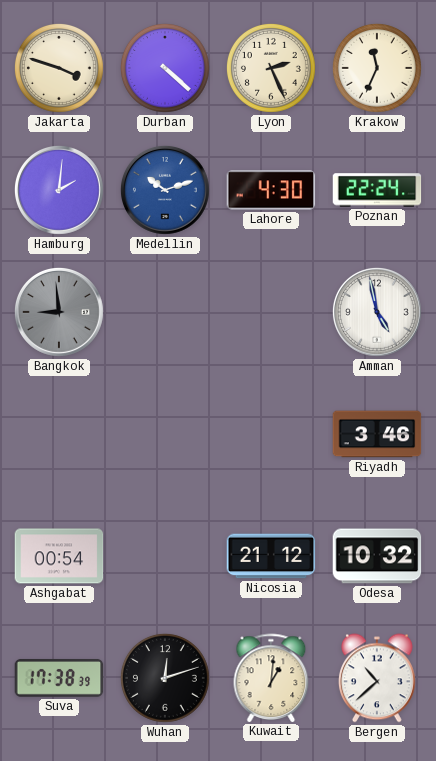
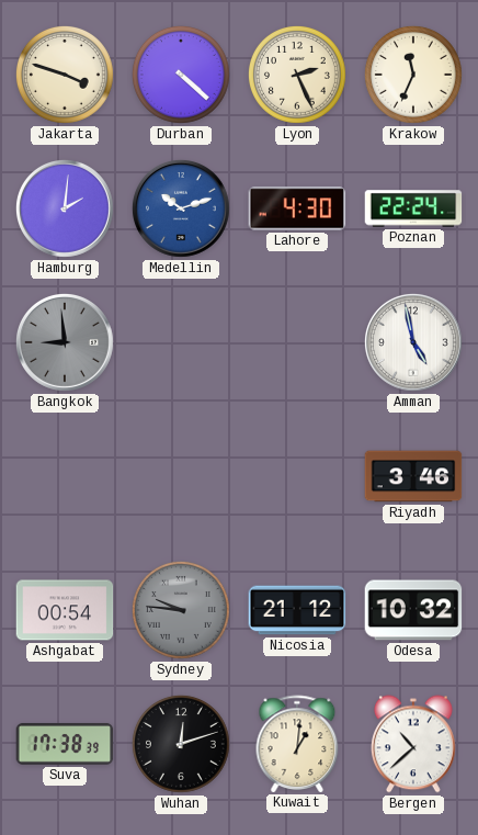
Sydney: none -> 9:46
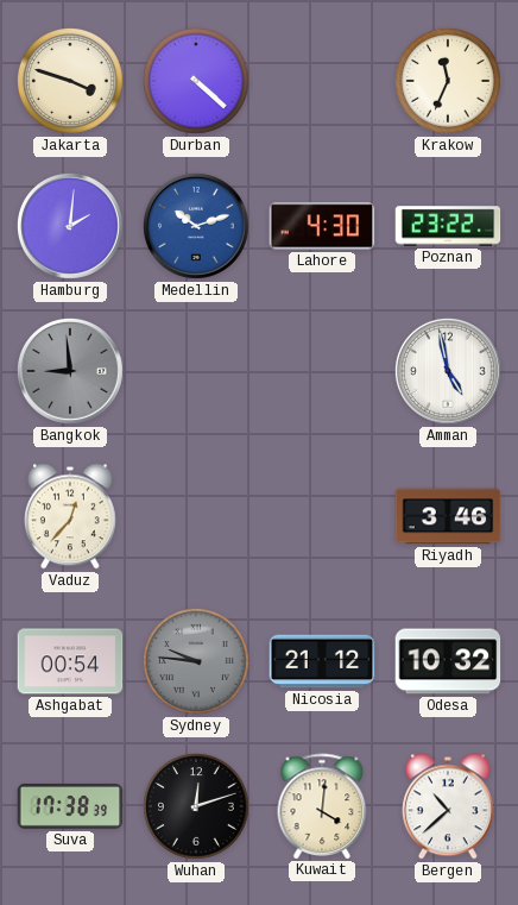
Lyon: 2:26 -> none
Poznan: 22:24 -> 23:22
Vaduz: none -> 12:37
Kuwait: 1:01 -> 4:01
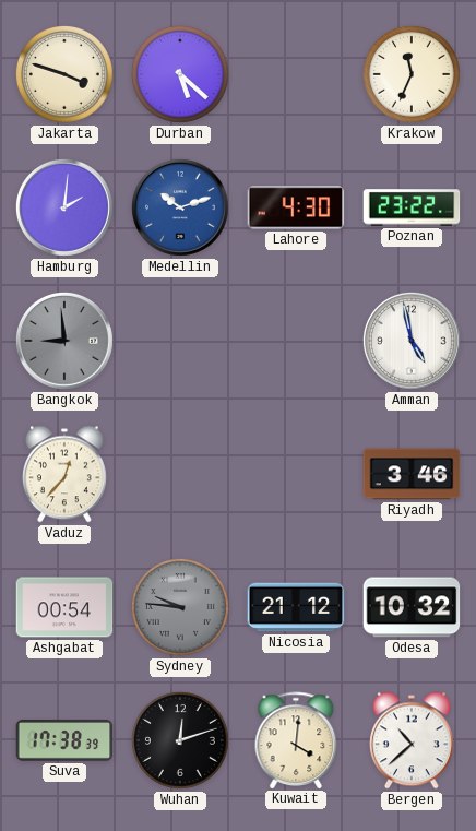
Durban: 4:22 -> 5:22
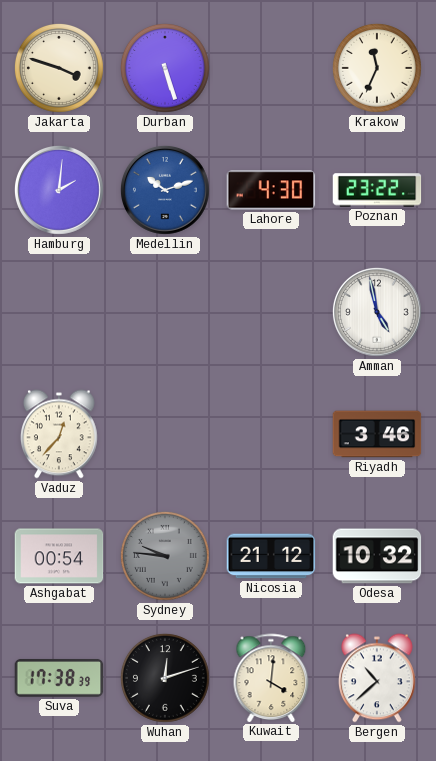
Durban: 5:22 -> 5:27
Bangkok: 8:59 -> none
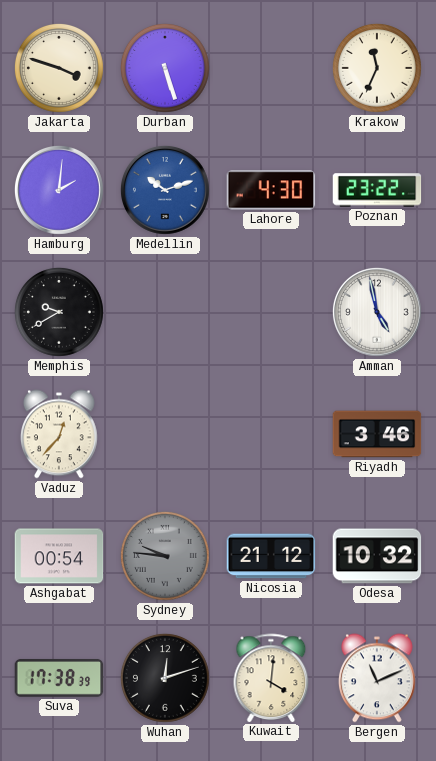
Memphis: none -> 9:40
Bergen: 10:38 -> 11:11
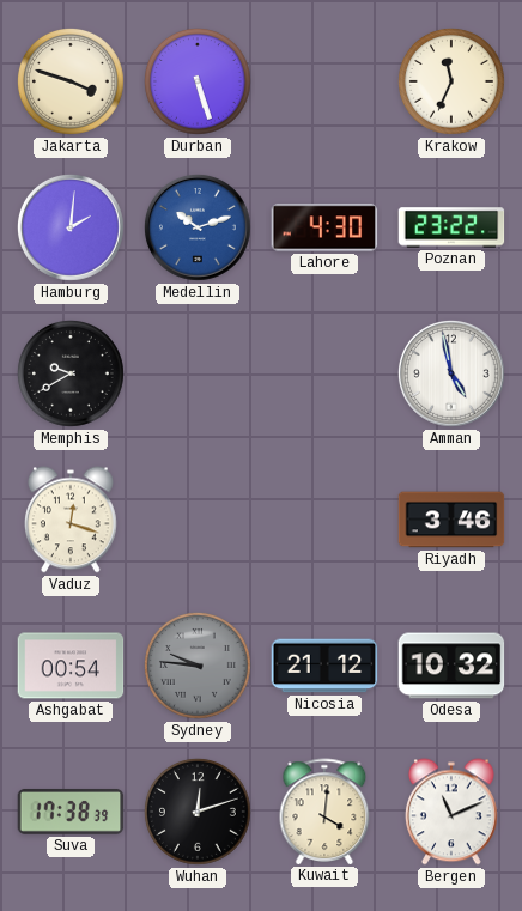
Vaduz: 12:37 -> 12:18
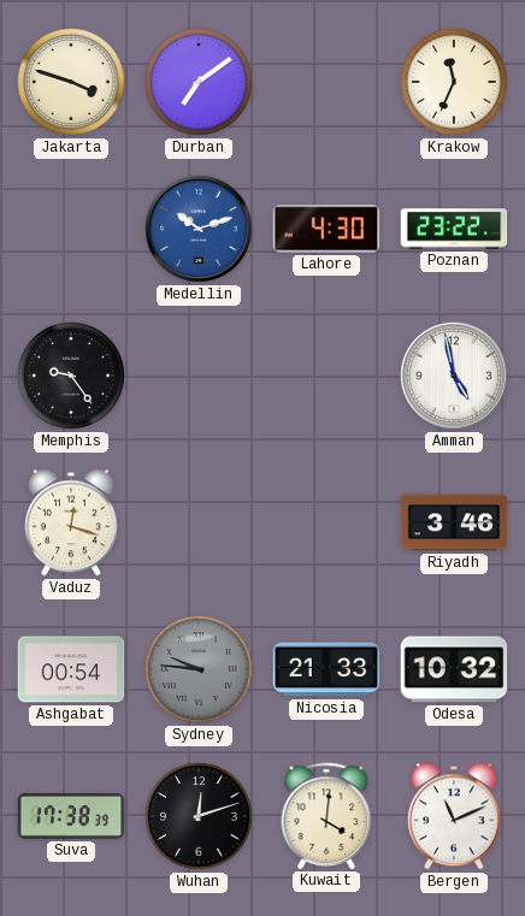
Durban: 5:27 -> 7:09
Hamburg: 2:01 -> none
Memphis: 9:40 -> 9:24
Nicosia: 21:12 -> 21:33
